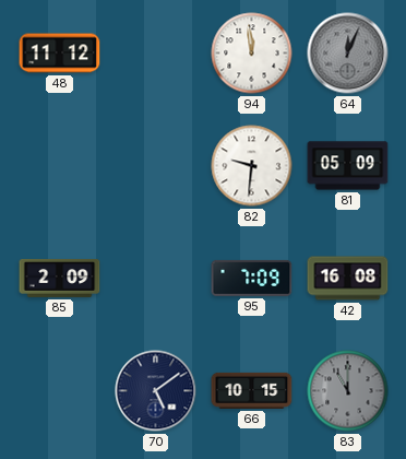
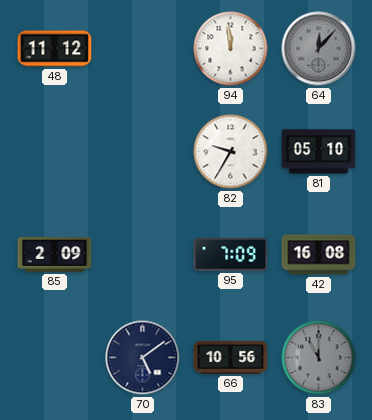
64: 12:04 -> 12:07
82: 9:31 -> 9:35
81: 05:09 -> 05:10
66: 10:15 -> 10:56
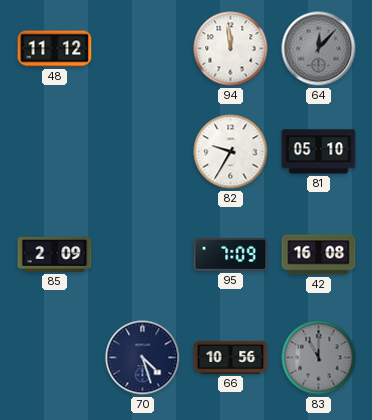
70: 5:09 -> 4:27
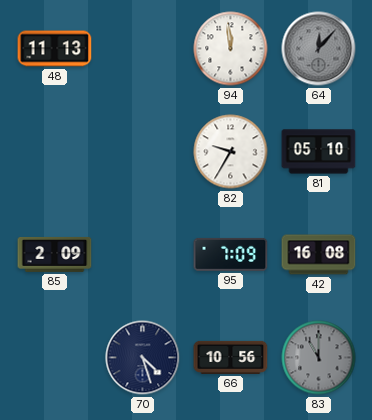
48: 11:12 -> 11:13
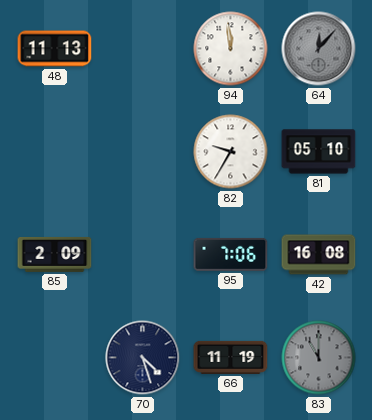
95: 7:09 -> 7:06
66: 10:56 -> 11:19
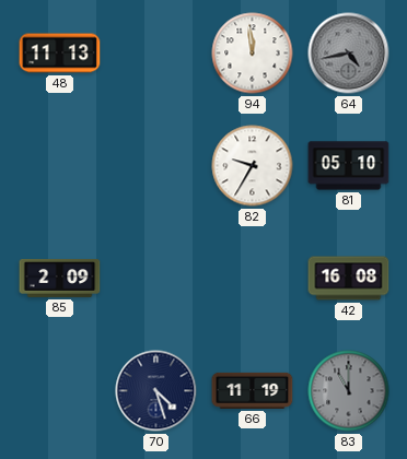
64: 12:07 -> 4:43
95: 7:06 -> none
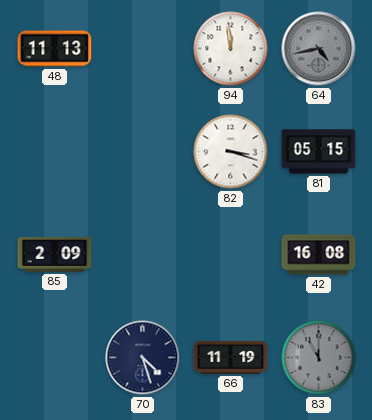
82: 9:35 -> 3:18
81: 05:10 -> 05:15
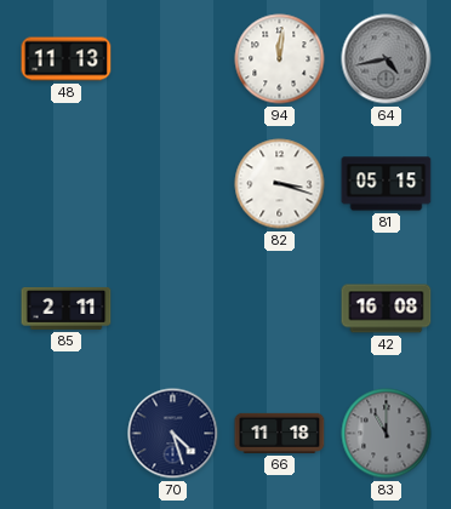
94: 11:59 -> 12:01
85: 2:09 -> 2:11
66: 11:19 -> 11:18
